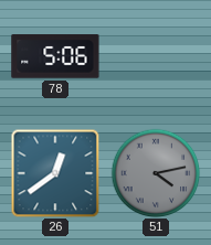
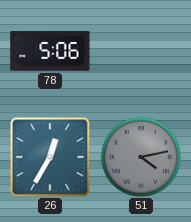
26: 12:39 -> 12:35
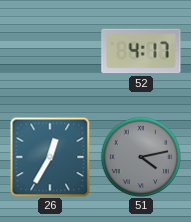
78: 5:06 -> none
52: none -> 4:17
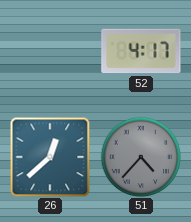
26: 12:35 -> 12:38
51: 4:13 -> 4:37
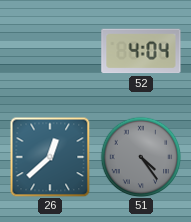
52: 4:17 -> 4:04
51: 4:37 -> 4:24
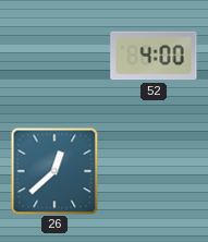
52: 4:04 -> 4:00
51: 4:24 -> none
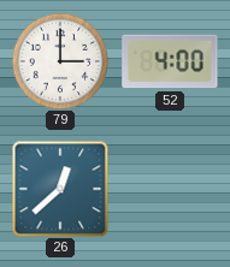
79: none -> 3:00
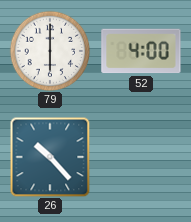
79: 3:00 -> 6:00
26: 12:38 -> 10:23
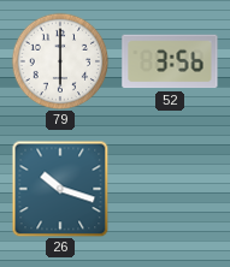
52: 4:00 -> 3:56
26: 10:23 -> 10:18
